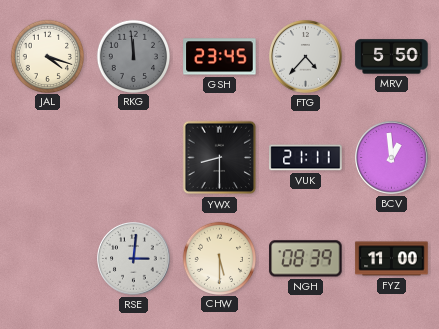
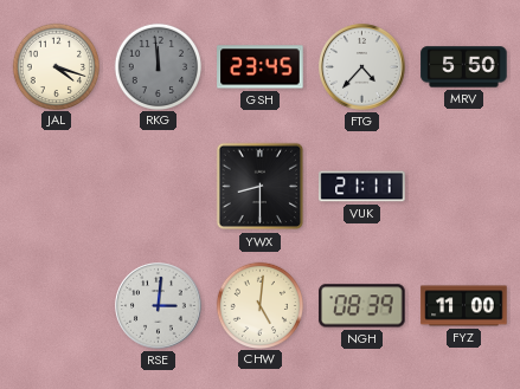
BCV: 12:59 -> none
CHW: 5:30 -> 5:01
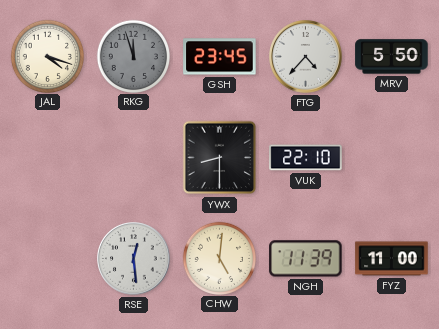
RKG: 11:59 -> 11:57
VUK: 21:11 -> 22:10
RSE: 3:01 -> 12:29
NGH: 08:39 -> 11:39
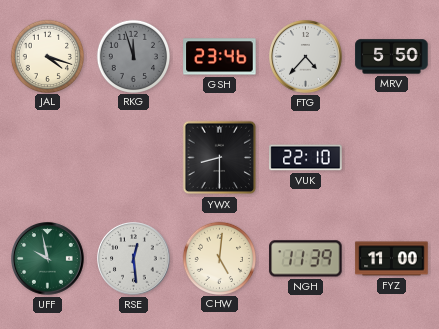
GSH: 23:45 -> 23:46
UFF: none -> 9:58
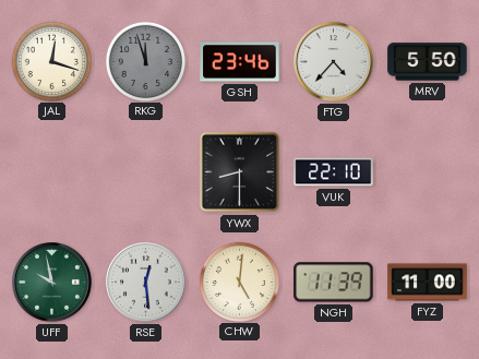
JAL: 4:18 -> 12:18
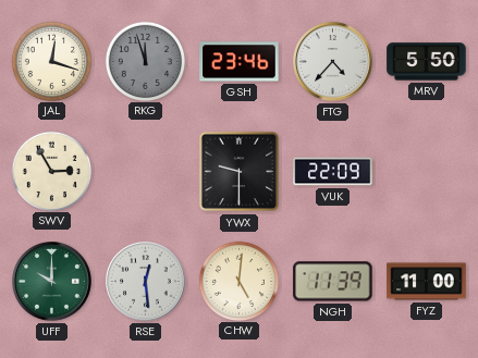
SWV: none -> 2:55
YWX: 8:30 -> 9:30
VUK: 22:10 -> 22:09
UFF: 9:58 -> 10:00
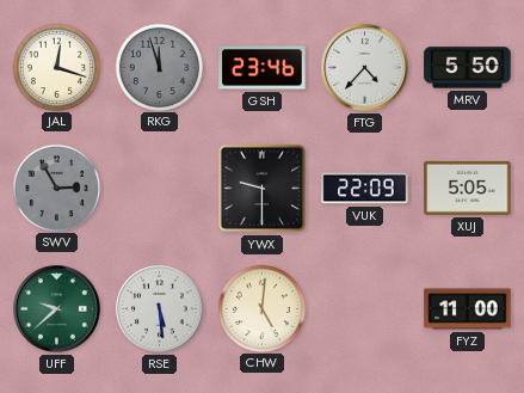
SWV dial: cream -> grey
XUJ: none -> 5:05
UFF: 10:00 -> 9:38
RSE: 12:29 -> 5:29
NGH: 11:39 -> none
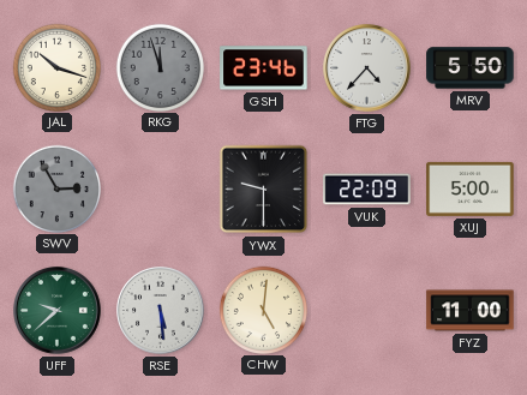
JAL: 12:18 -> 10:18
XUJ: 5:05 -> 5:00
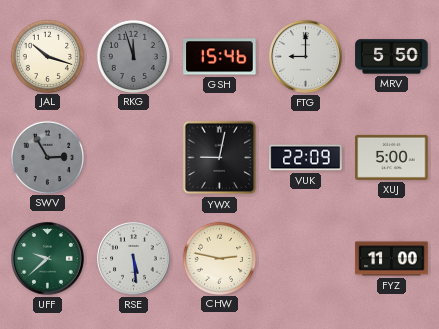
GSH: 23:46 -> 15:46
FTG: 4:37 -> 9:00
YWX: 9:30 -> 9:02
CHW: 5:01 -> 2:47
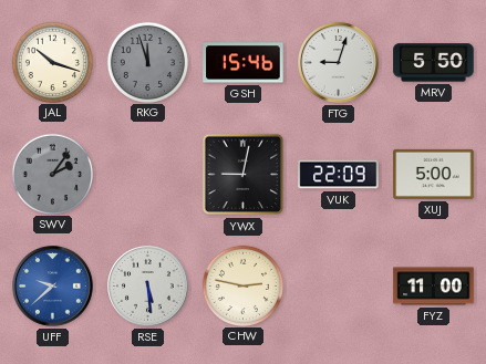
FTG: 9:00 -> 9:03
SWV: 2:55 -> 2:06
UFF dial: green -> blue
